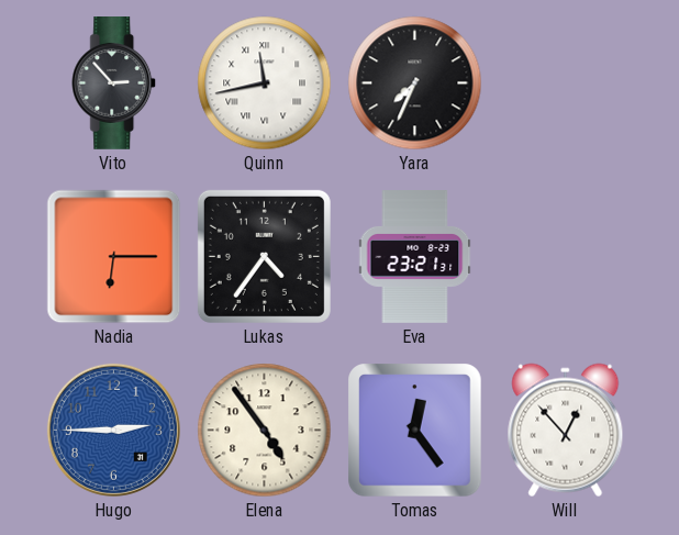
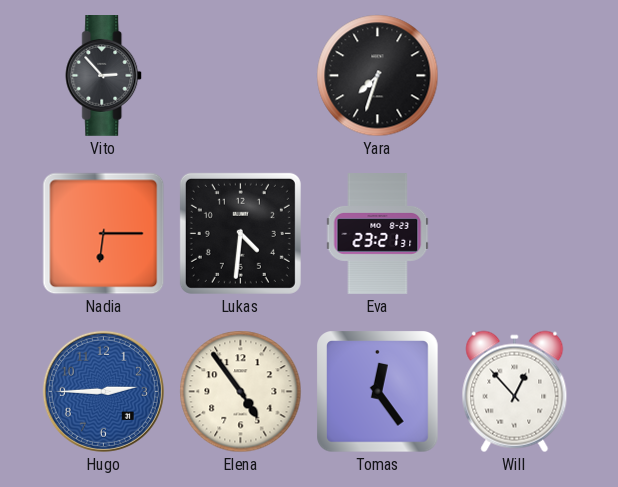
Quinn: 11:43 -> none
Yara: 7:34 -> 7:33
Lukas: 4:36 -> 4:31
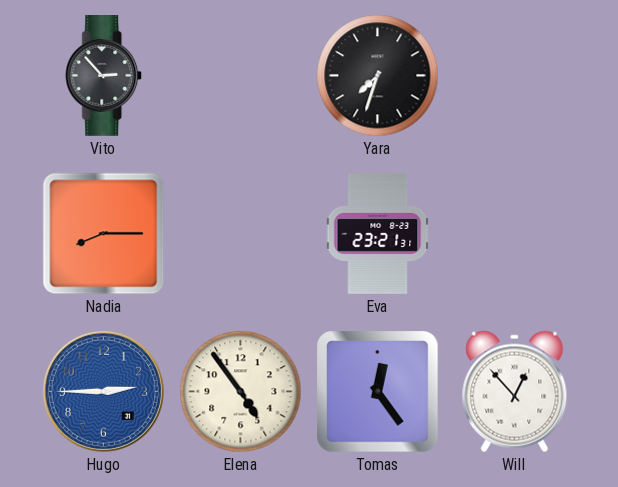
Nadia: 6:15 -> 8:15
Lukas: 4:31 -> none
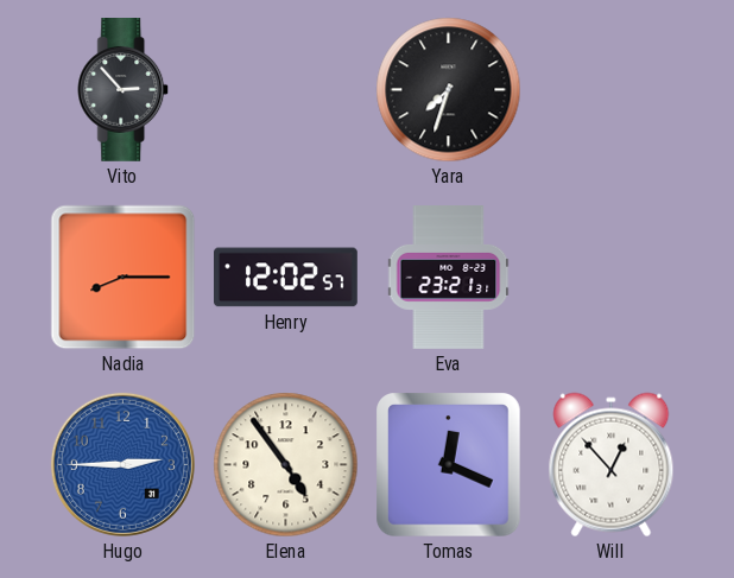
Henry: none -> 12:02
Tomas: 12:24 -> 12:19
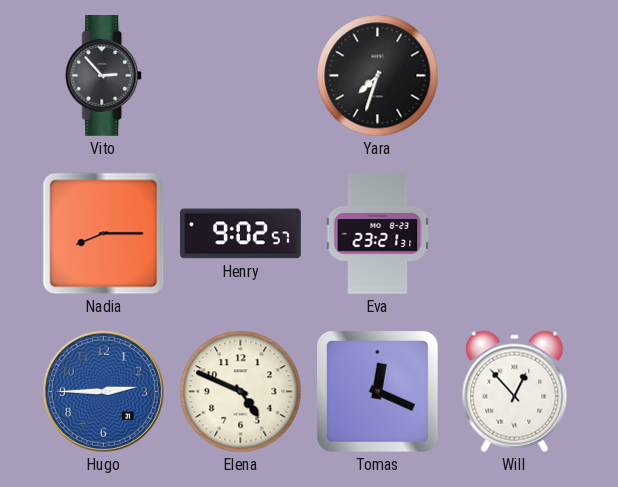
Henry: 12:02 -> 9:02
Elena: 4:54 -> 4:49
